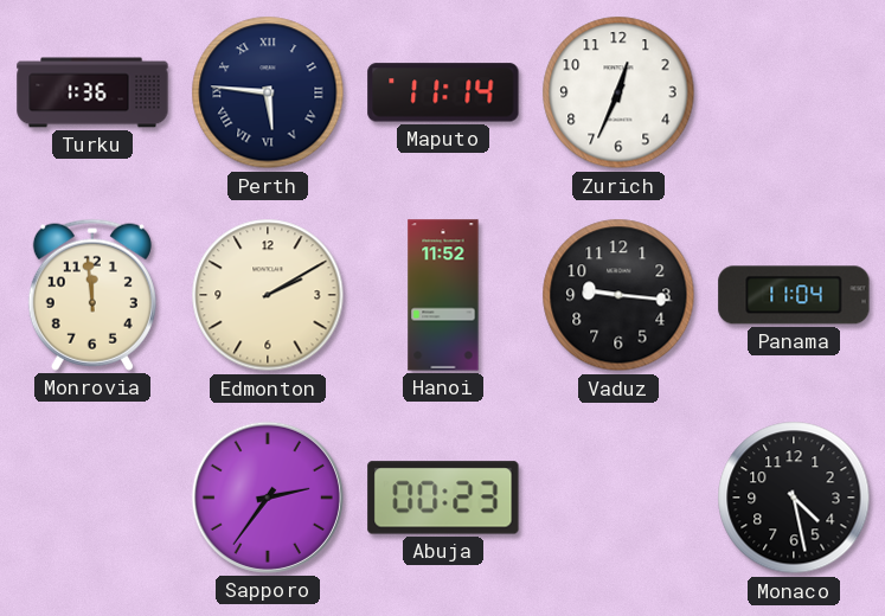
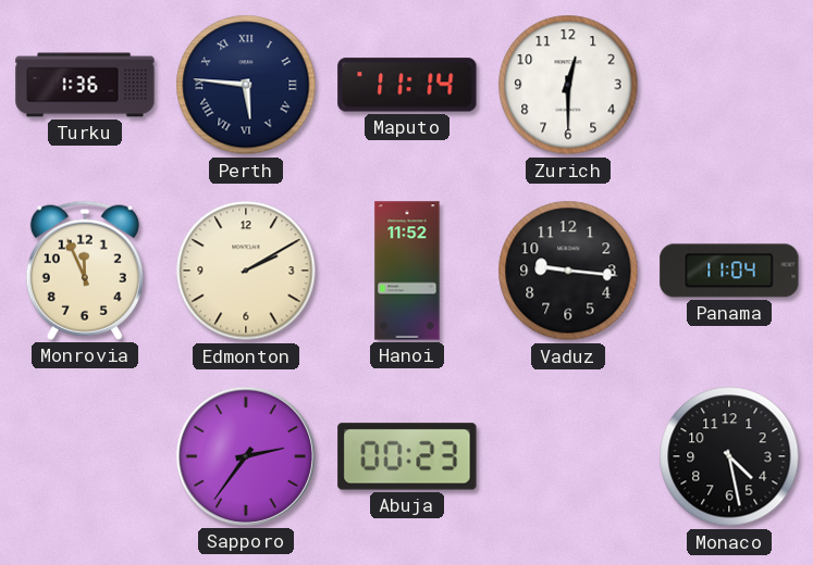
Zurich: 12:34 -> 12:30
Monrovia: 11:59 -> 11:56
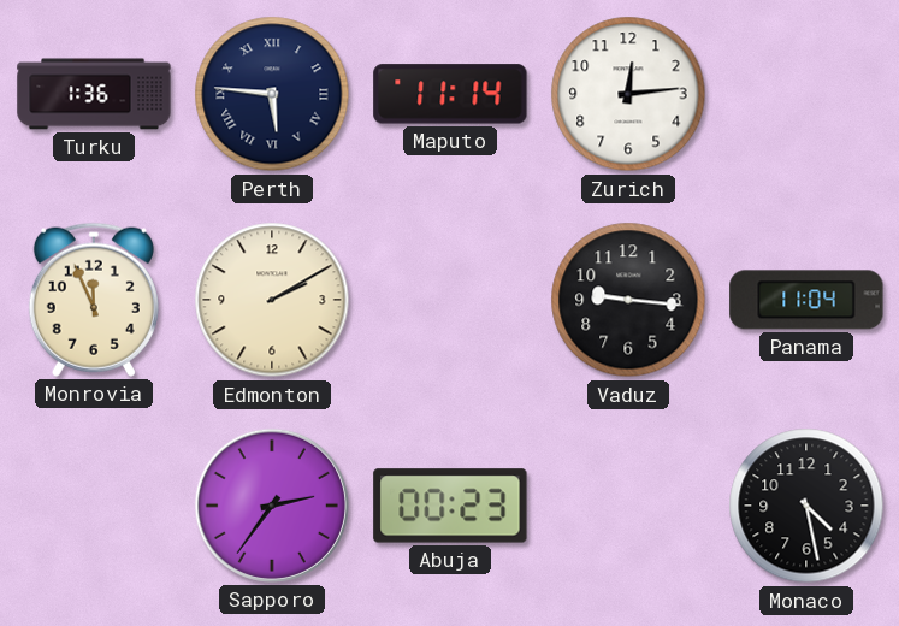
Zurich: 12:30 -> 12:14
Hanoi: 11:52 -> none
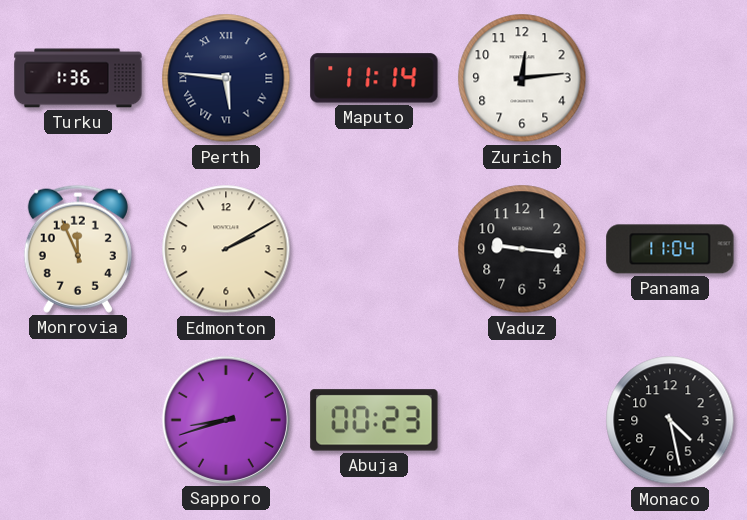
Sapporo: 2:36 -> 8:42
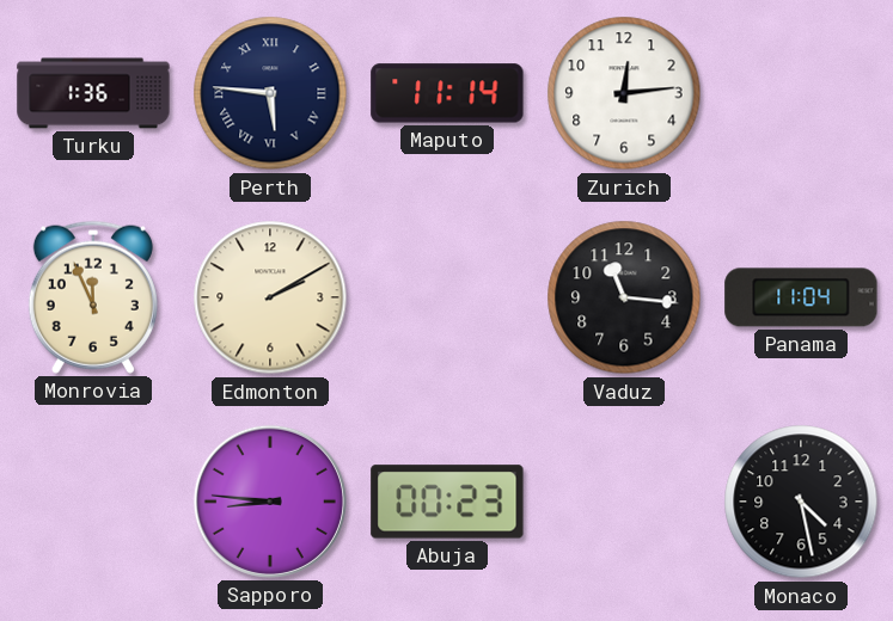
Vaduz: 9:16 -> 11:16
Sapporo: 8:42 -> 8:46
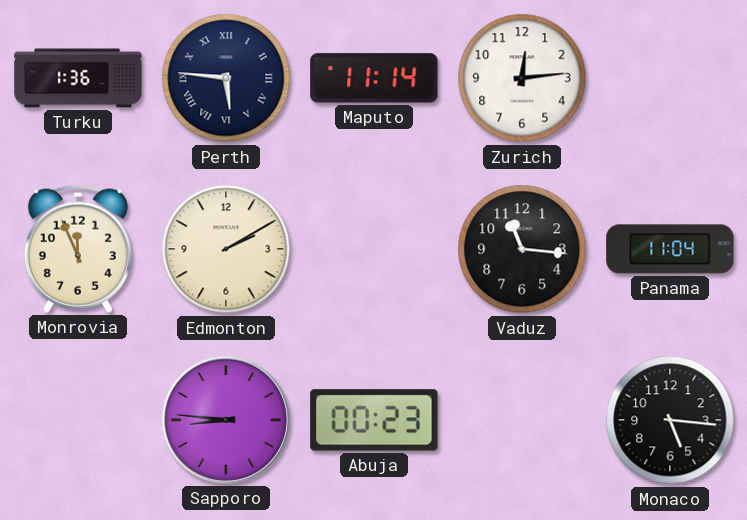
Monaco: 4:28 -> 5:16
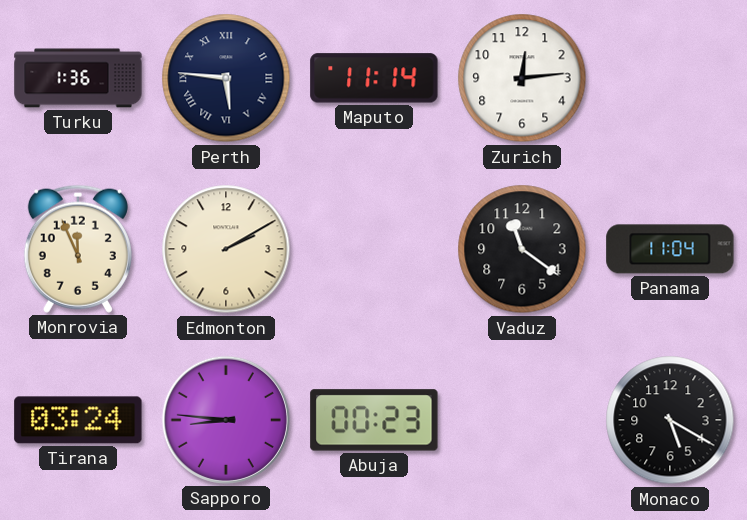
Vaduz: 11:16 -> 11:21
Tirana: none -> 03:24
Monaco: 5:16 -> 5:20
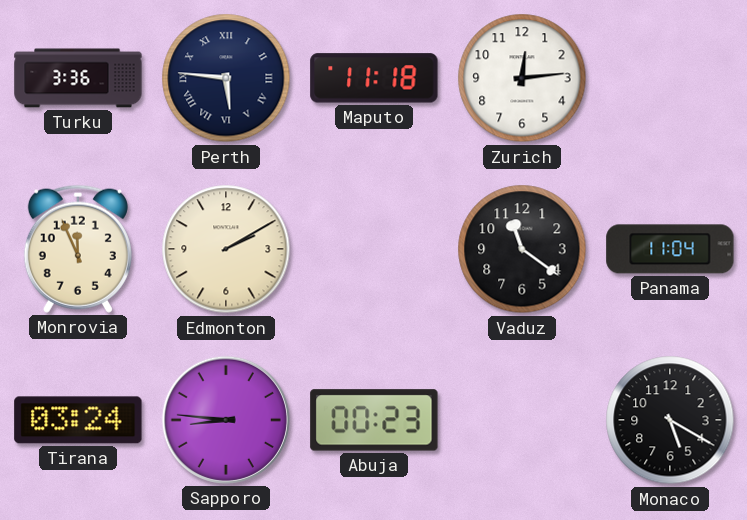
Turku: 1:36 -> 3:36
Maputo: 11:14 -> 11:18
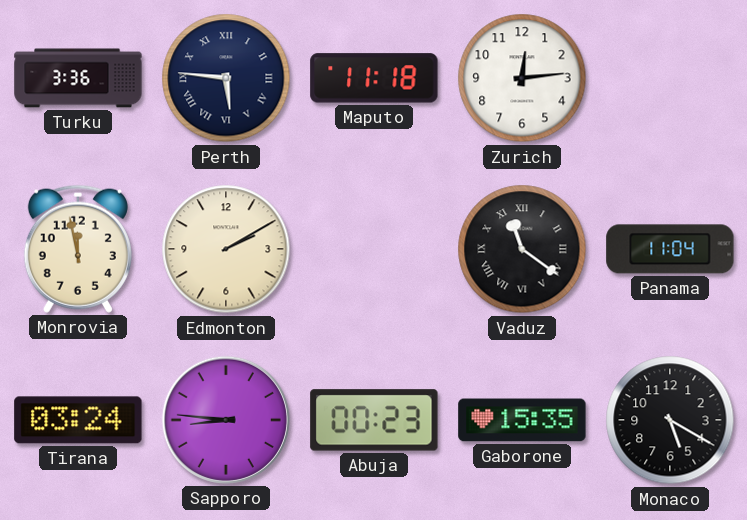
Monrovia: 11:56 -> 11:58
Vaduz numerals: Arabic -> Roman
Gaborone: none -> 15:35
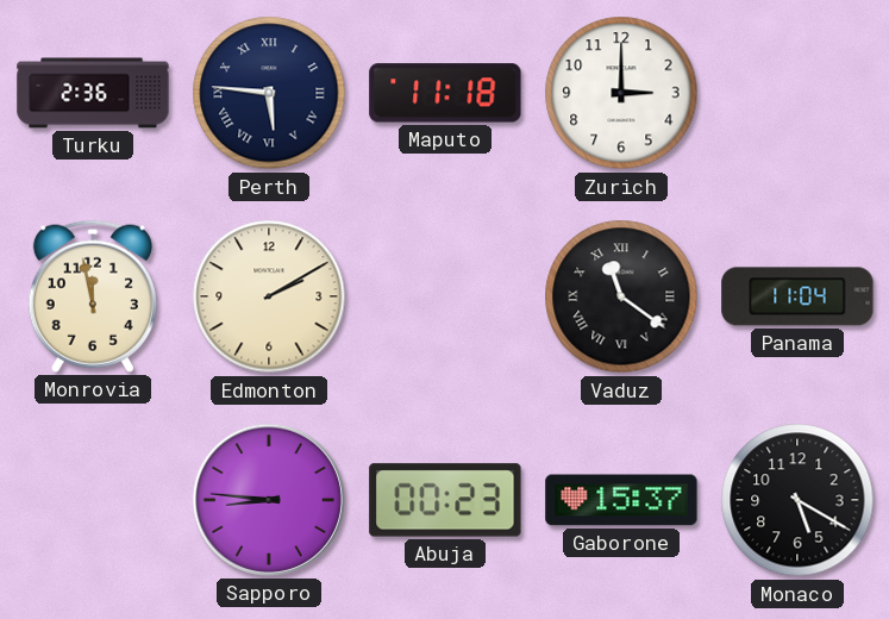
Turku: 3:36 -> 2:36
Zurich: 12:14 -> 3:00
Tirana: 03:24 -> none
Gaborone: 15:35 -> 15:37
